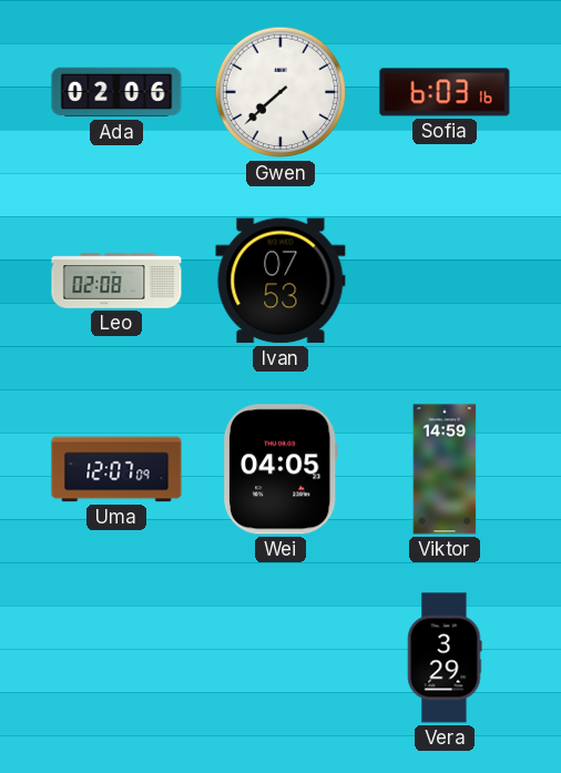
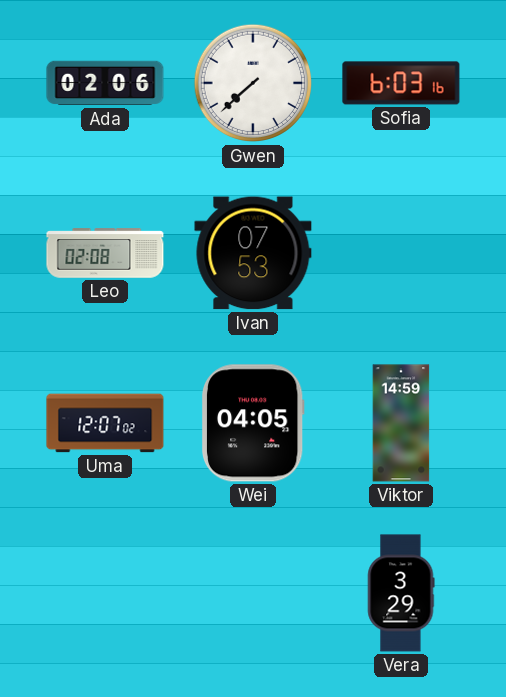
Uma: 12:07:09 -> 12:07:02
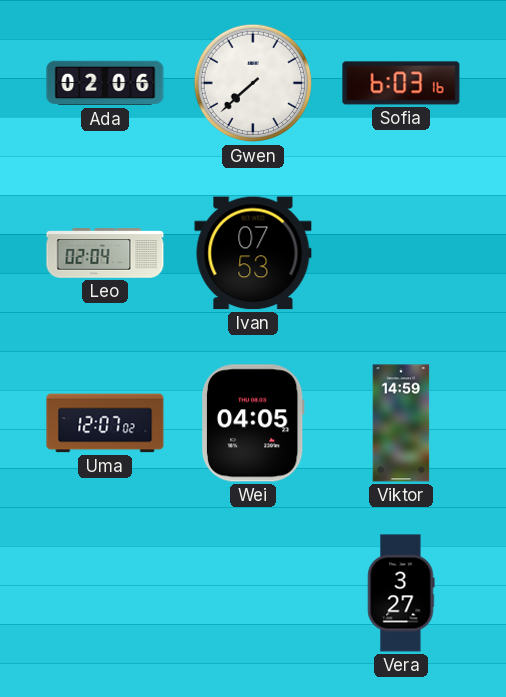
Leo: 02:08 -> 02:04
Vera: 3:29 -> 3:27
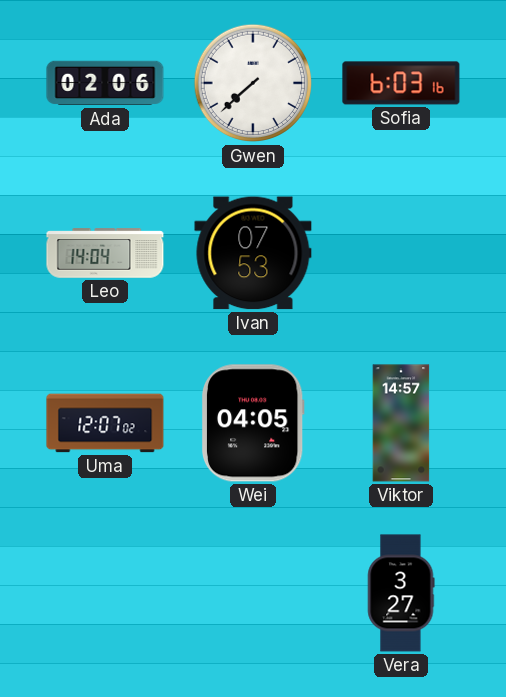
Leo: 02:04 -> 14:04
Viktor: 14:59 -> 14:57
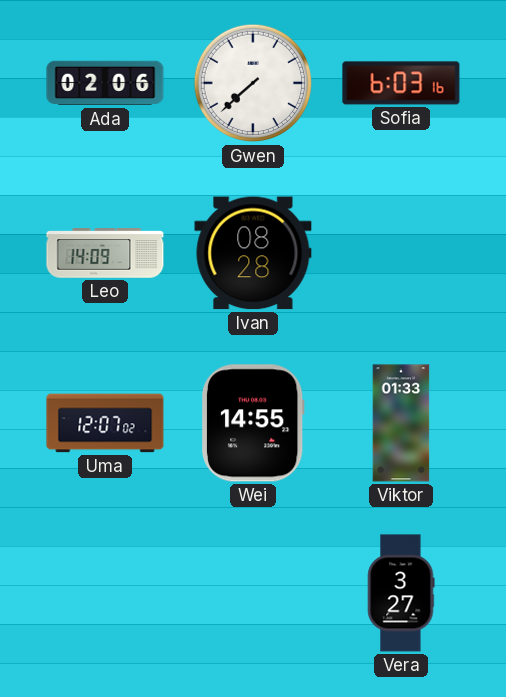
Leo: 14:04 -> 14:09
Ivan: 07:53 -> 08:28
Wei: 04:05 -> 14:55
Viktor: 14:57 -> 01:33
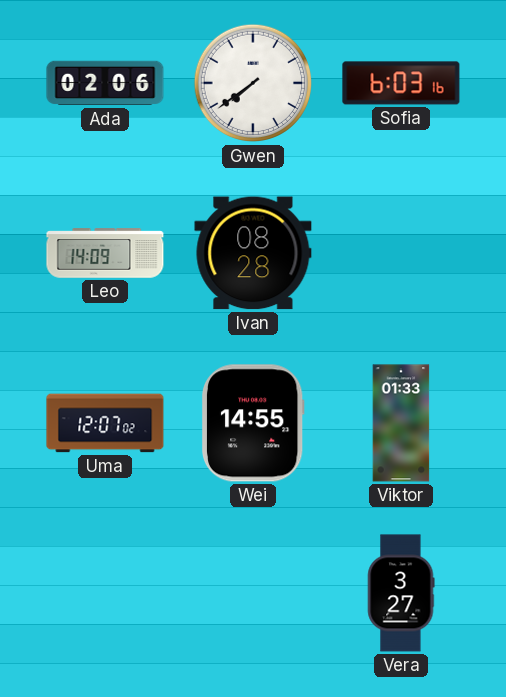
Gwen: 7:38 -> 7:39
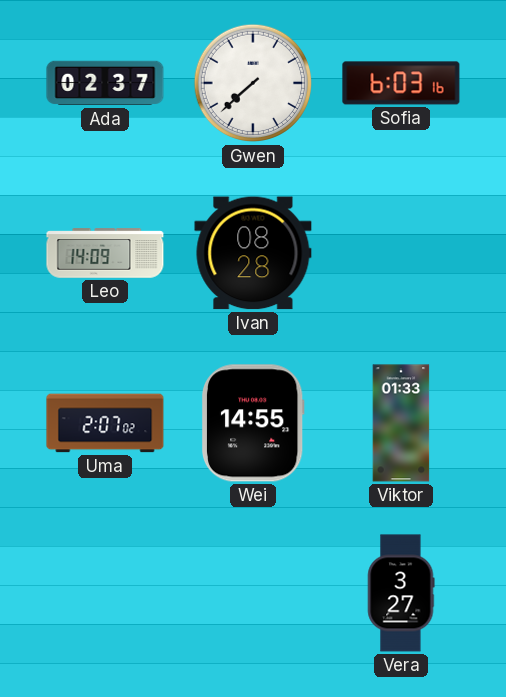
Ada: 02:06 -> 02:37
Gwen: 7:39 -> 7:38
Uma: 12:07 -> 2:07
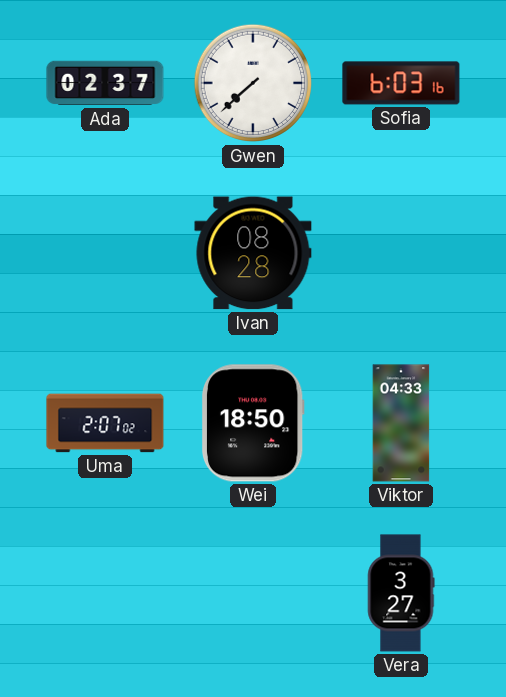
Leo: 14:09 -> none
Wei: 14:55 -> 18:50
Viktor: 01:33 -> 04:33
